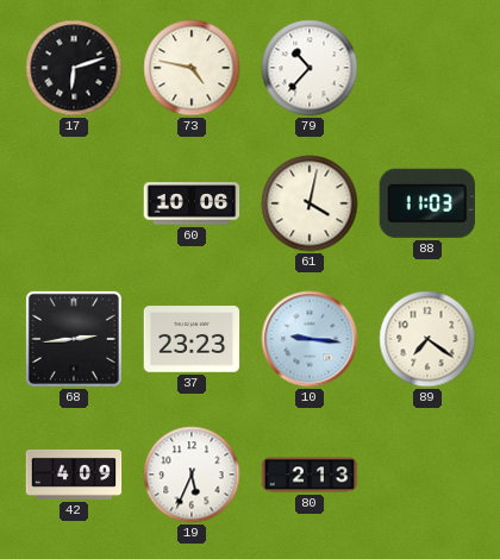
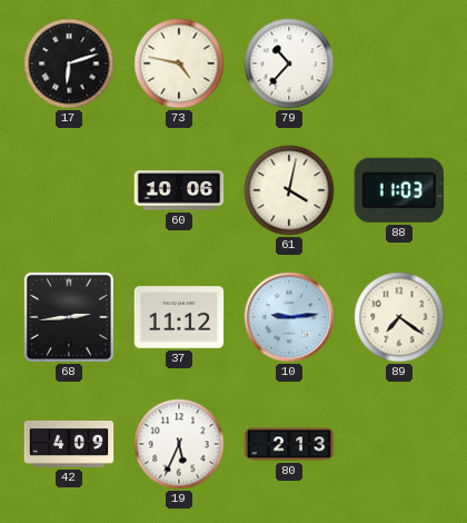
37: 23:23 -> 11:12
10: 9:16 -> 9:14
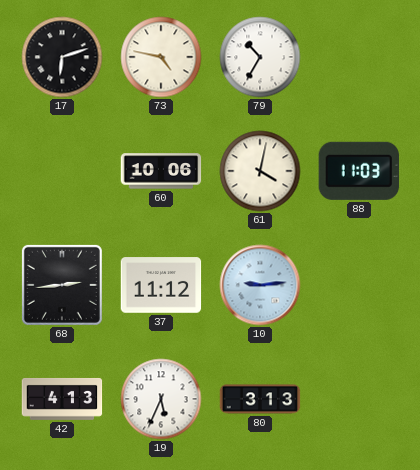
79: 10:37 -> 10:35
89: 7:21 -> none
42: 4:09 -> 4:13
80: 2:13 -> 3:13
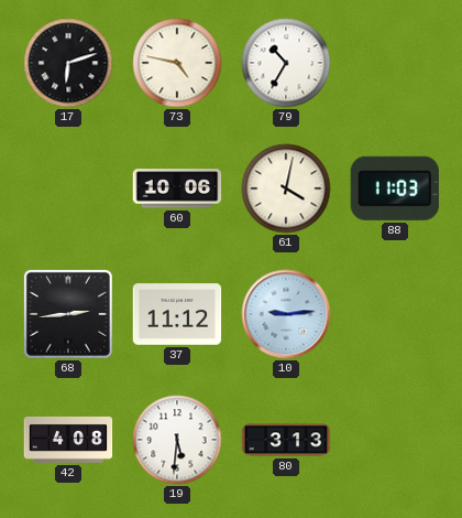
42: 4:13 -> 4:08
19: 5:34 -> 5:31
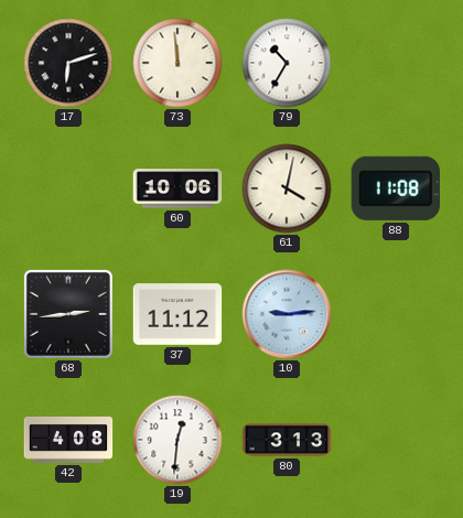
73: 4:47 -> 11:59
88: 11:03 -> 11:08
19: 5:31 -> 12:31
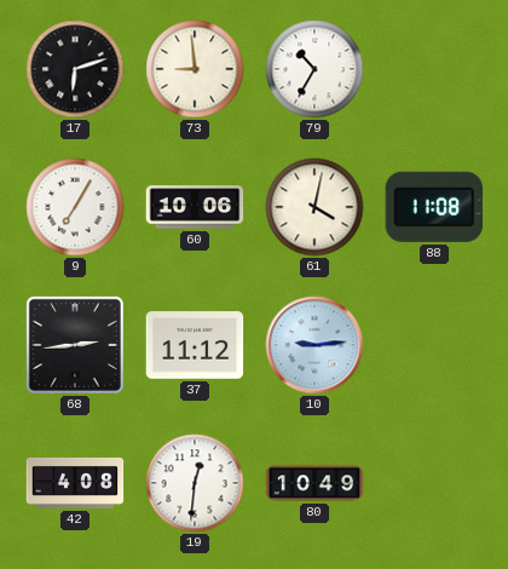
73: 11:59 -> 8:59
9: none -> 7:05
80: 3:13 -> 10:49
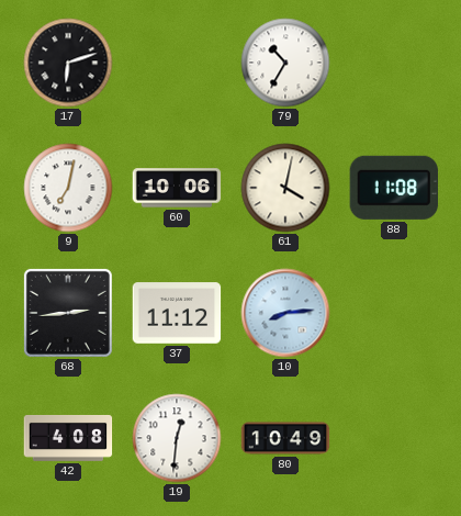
73: 8:59 -> none
9: 7:05 -> 7:02
10: 9:14 -> 8:14
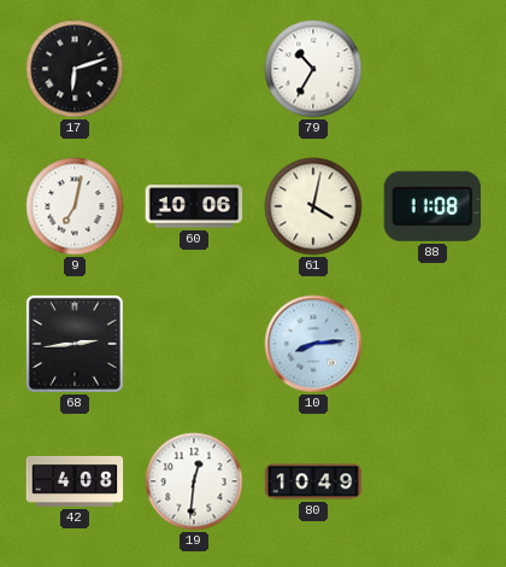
37: 11:12 -> none
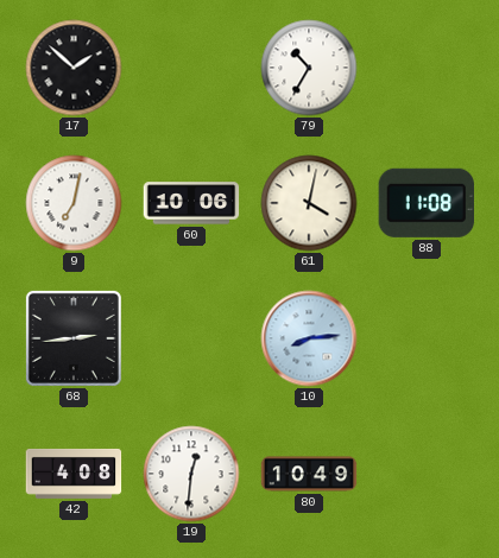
17: 6:12 -> 1:52
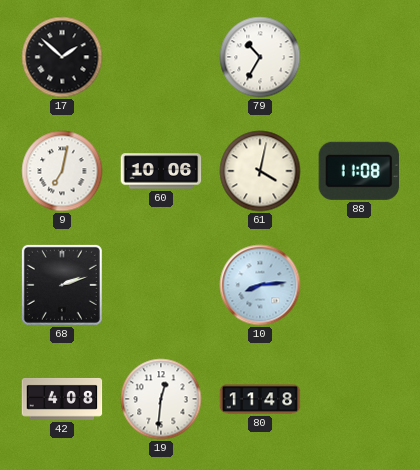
68: 2:44 -> 2:12
80: 10:49 -> 11:48
